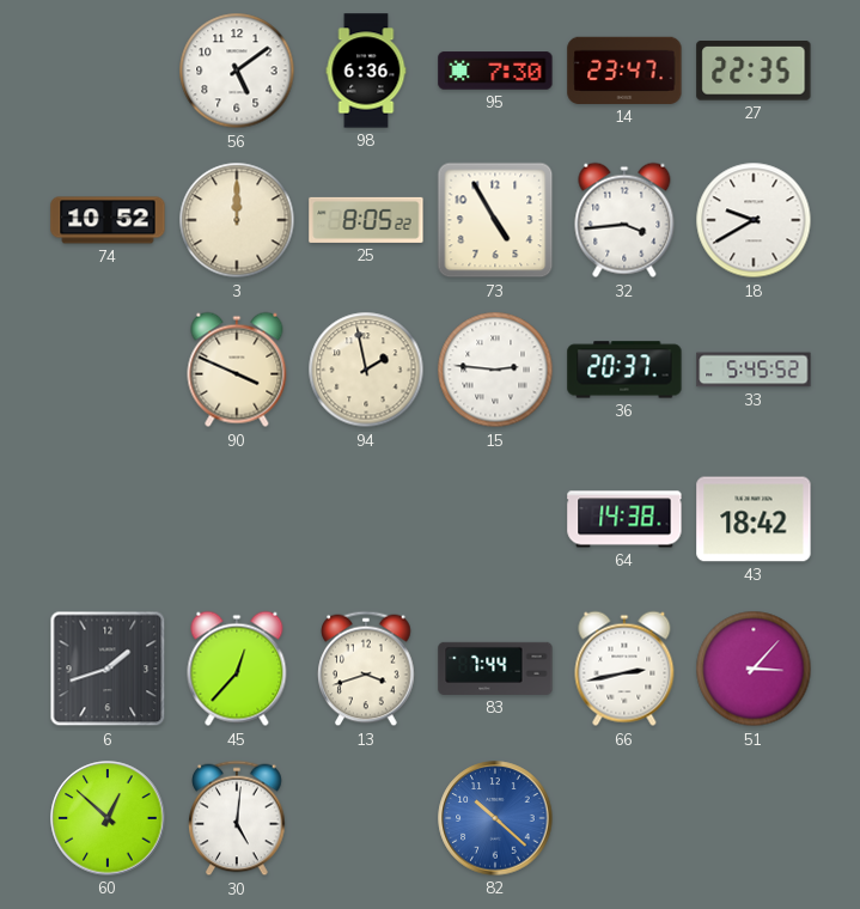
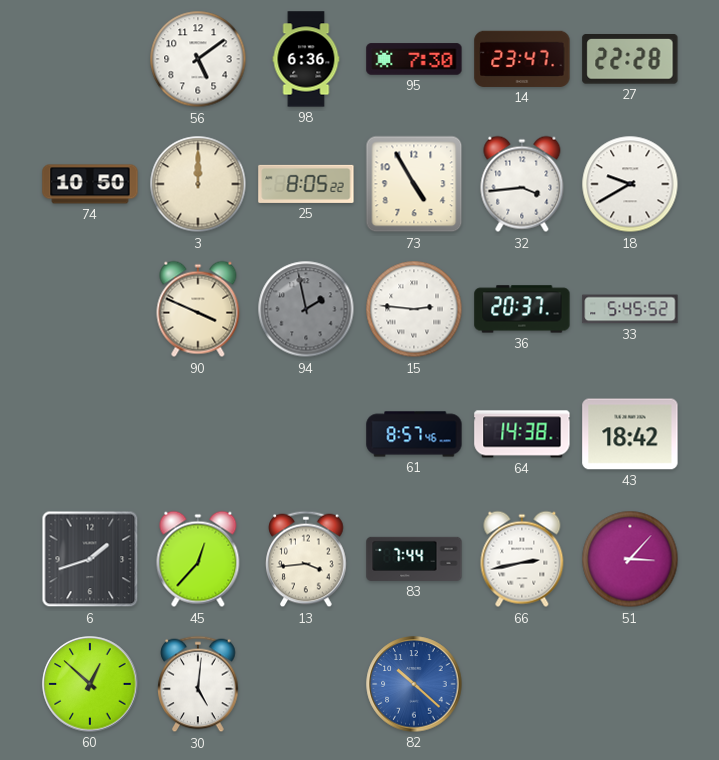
27: 22:35 -> 22:28
74: 10:52 -> 10:50
94 dial: cream -> grey
61: none -> 8:57
13: 3:42 -> 3:44
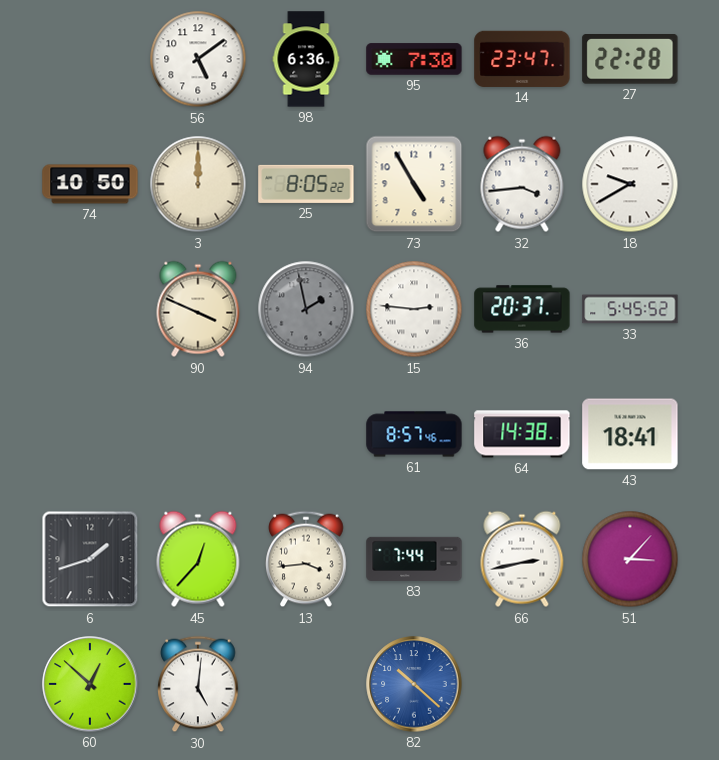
43: 18:42 -> 18:41
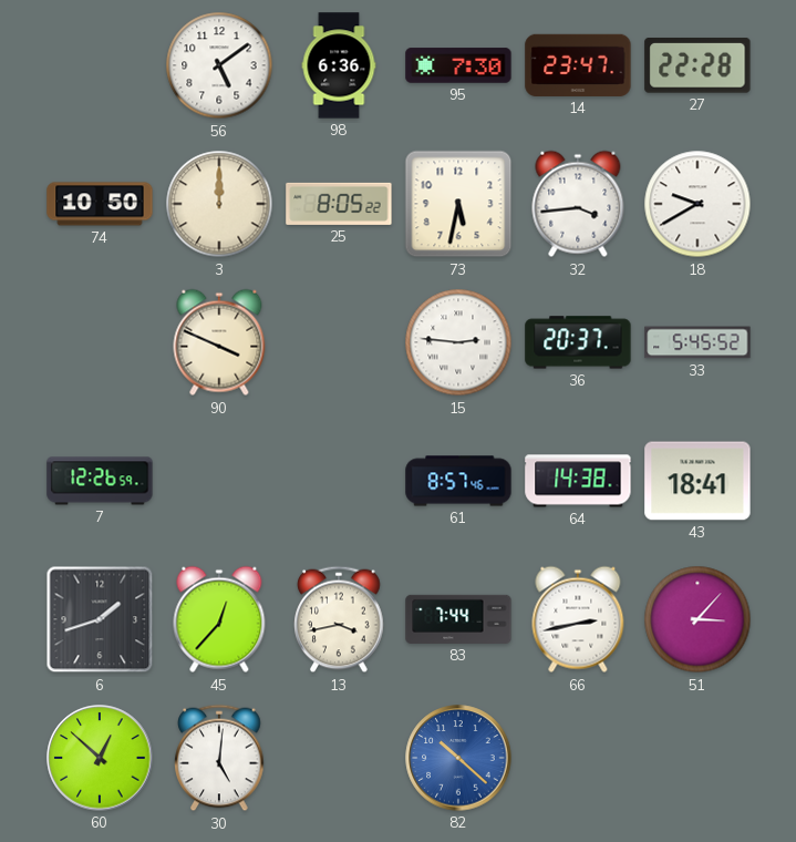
73: 4:55 -> 5:32
94: 1:58 -> none
7: none -> 12:26
13: 3:44 -> 3:43
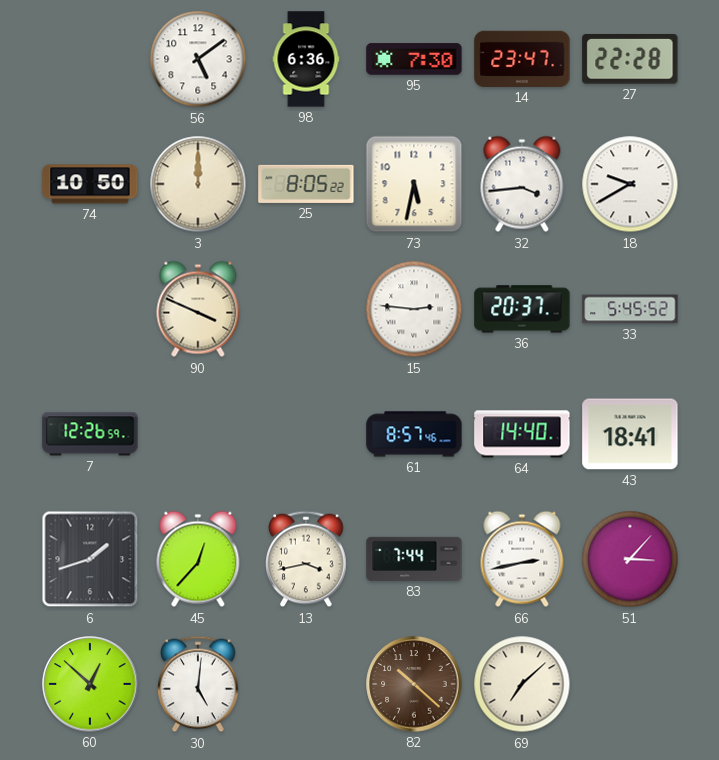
64: 14:38 -> 14:40
82 dial: blue -> brown
69: none -> 7:08
